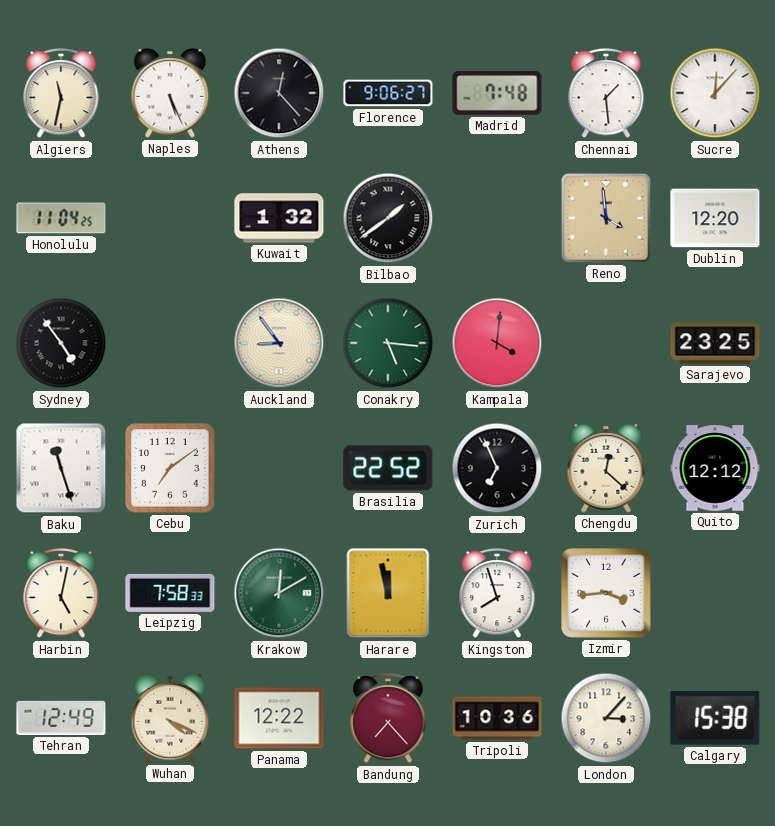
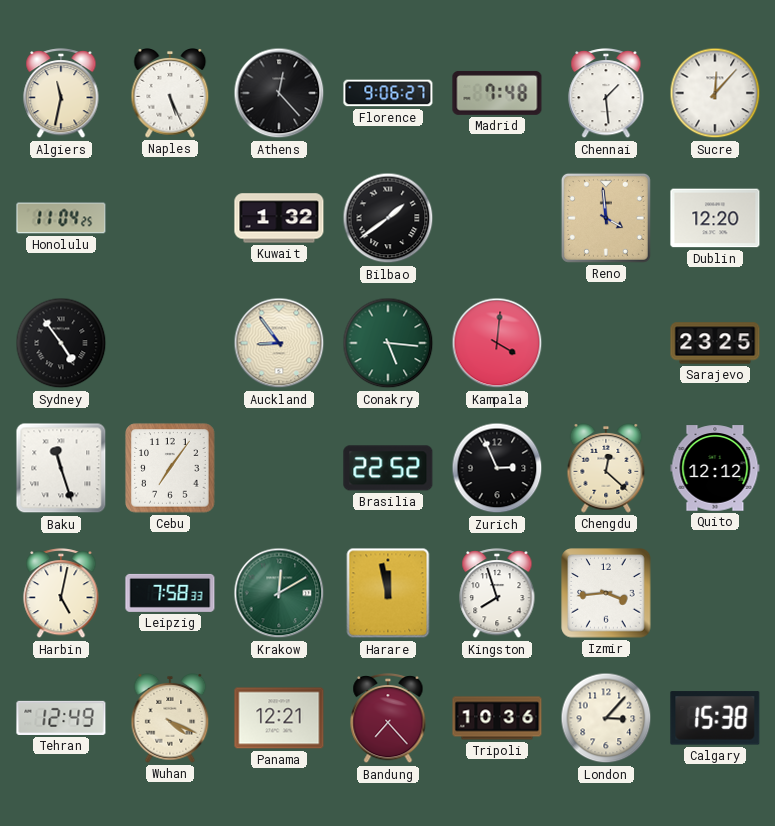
Cebu: 7:09 -> 7:06
Zurich: 6:56 -> 2:56
Panama: 12:22 -> 12:21
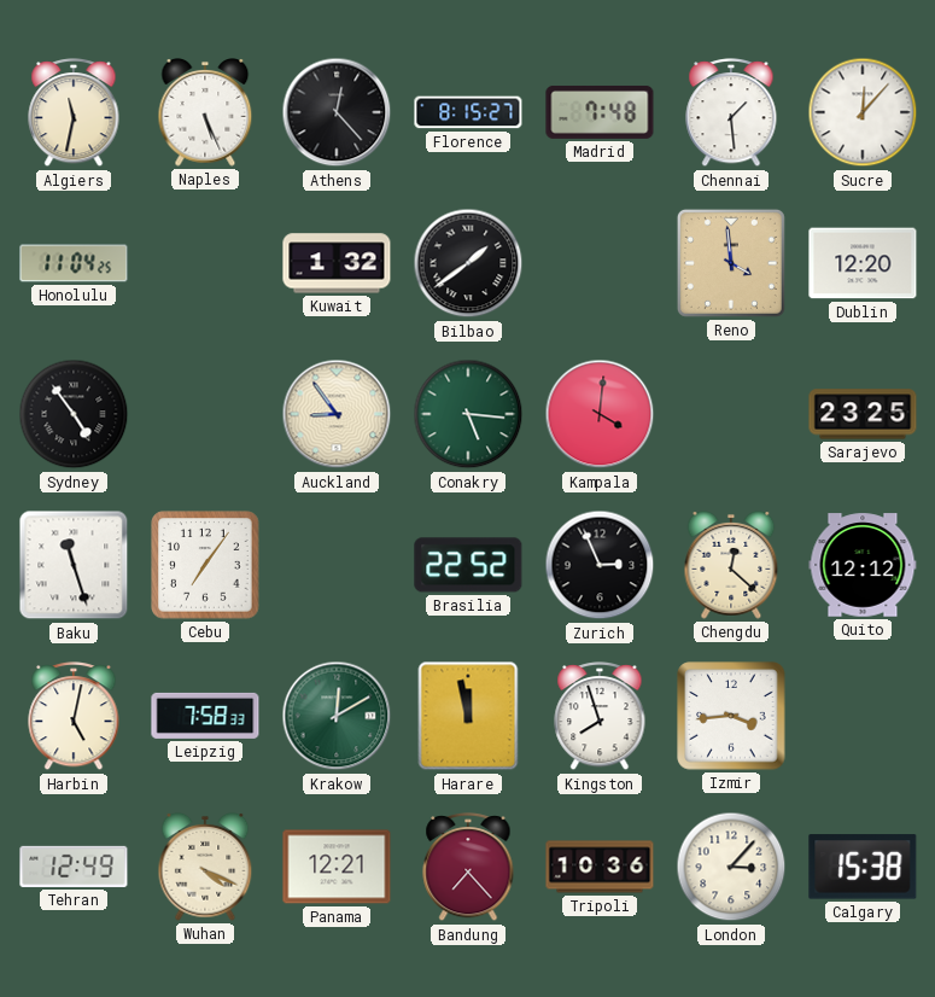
Florence: 9:06 -> 8:15
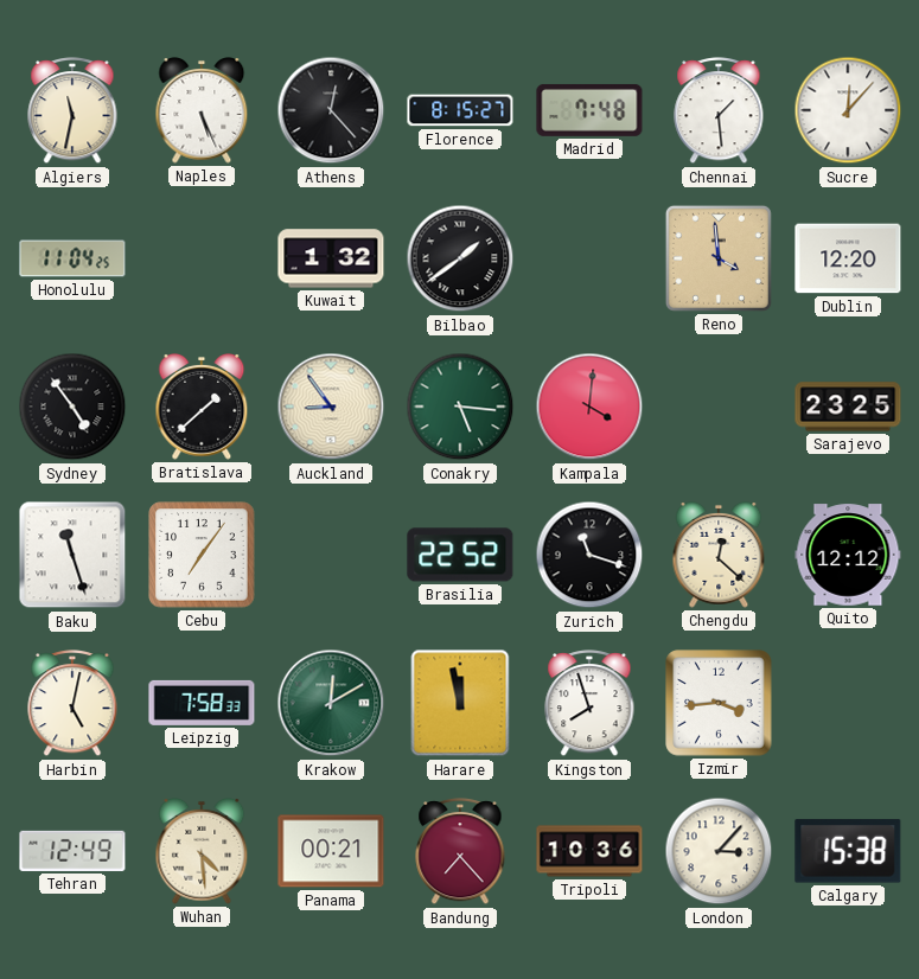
Bratislava: none -> 1:38
Zurich: 2:56 -> 11:18
Wuhan: 4:19 -> 4:29
Panama: 12:21 -> 00:21
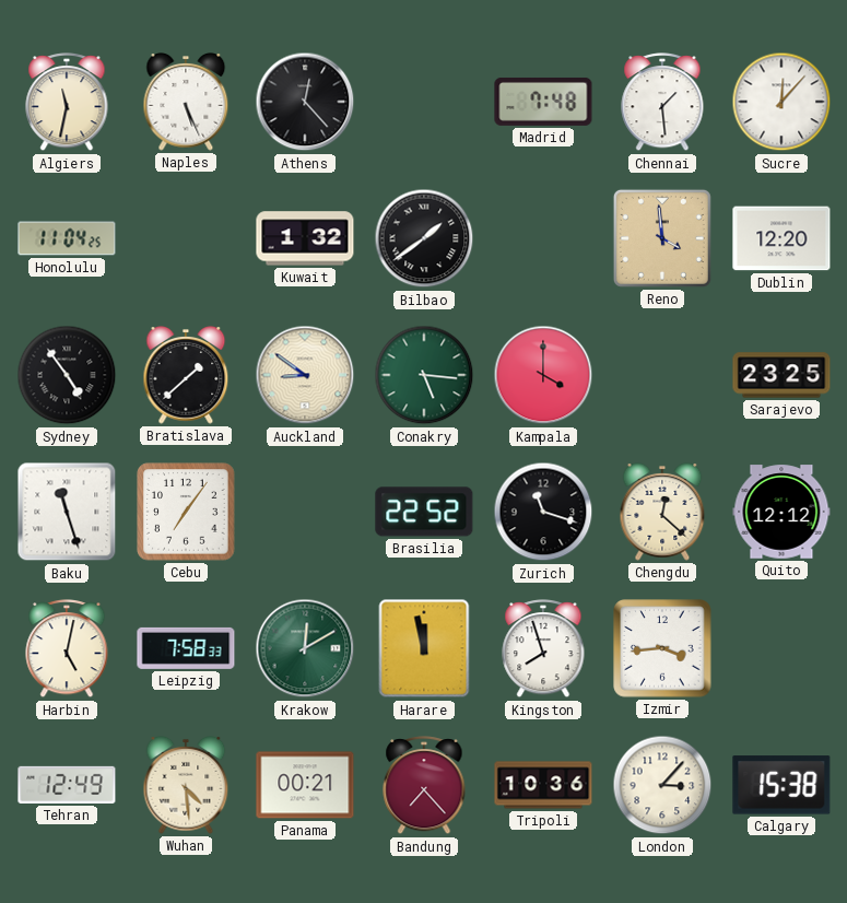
Florence: 8:15 -> none
Auckland: 8:54 -> 8:51
Kampala: 4:01 -> 4:00
